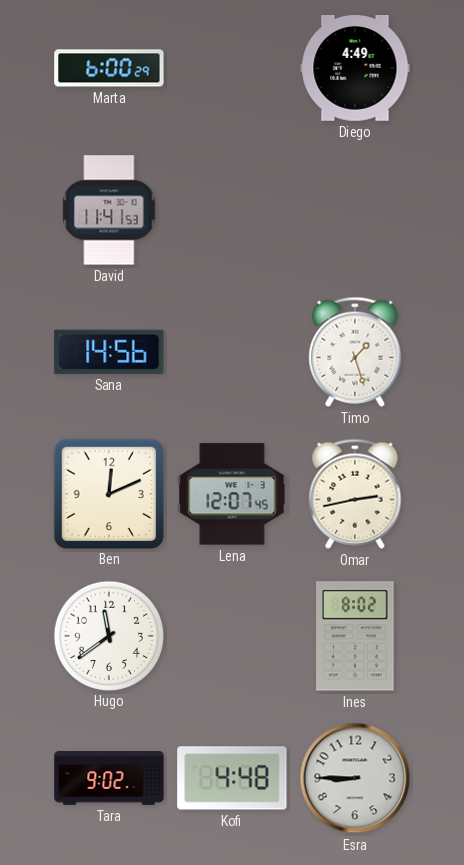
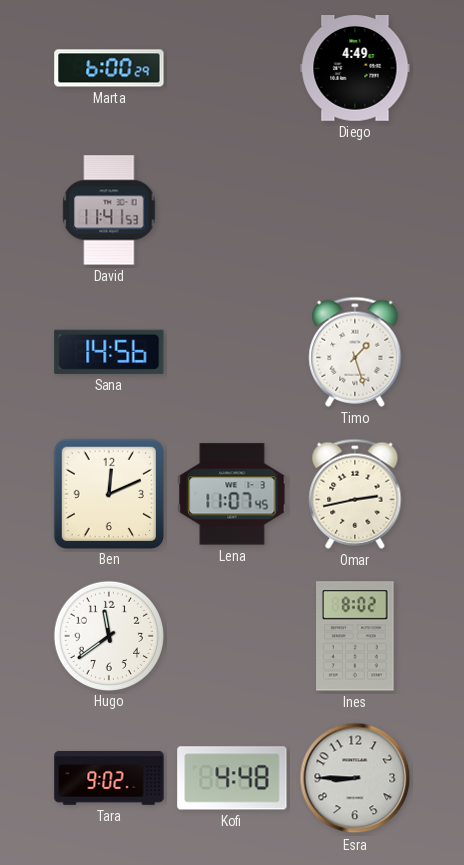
Lena: 12:07 -> 11:07
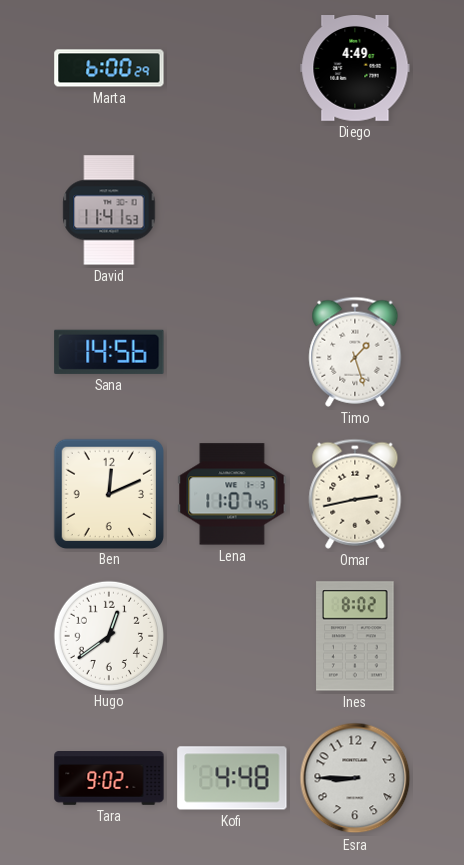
Hugo: 11:39 -> 12:39
